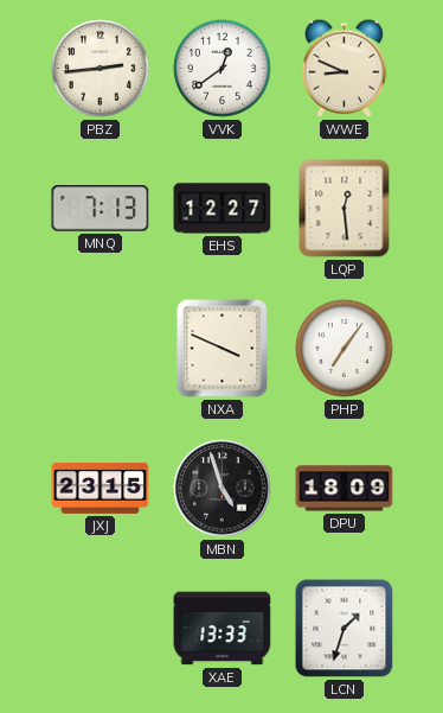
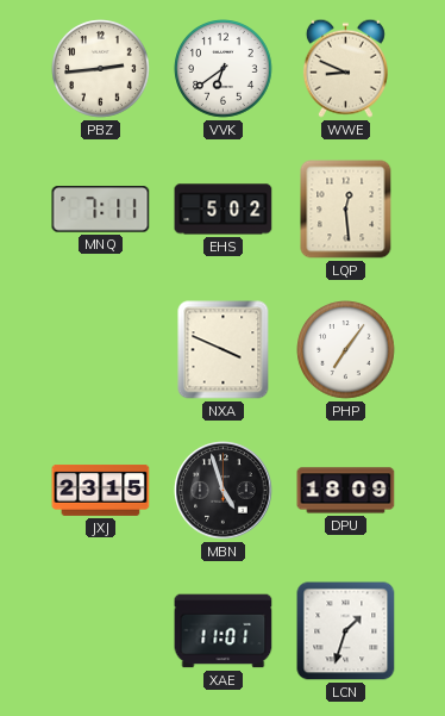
VVK: 12:39 -> 6:39
MNQ: 7:13 -> 7:11
EHS: 12:27 -> 5:02
XAE: 13:33 -> 11:01
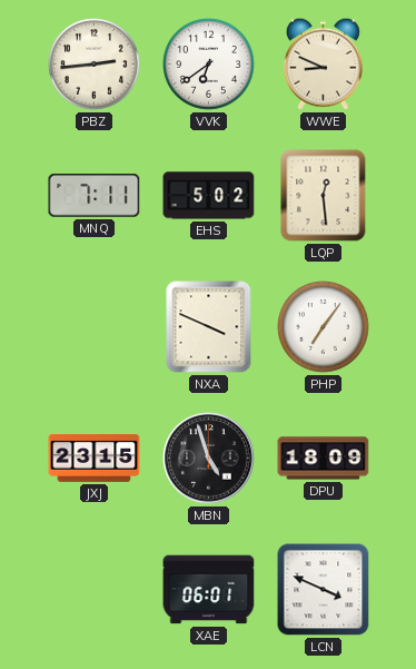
XAE: 11:01 -> 06:01
LCN: 1:33 -> 3:49
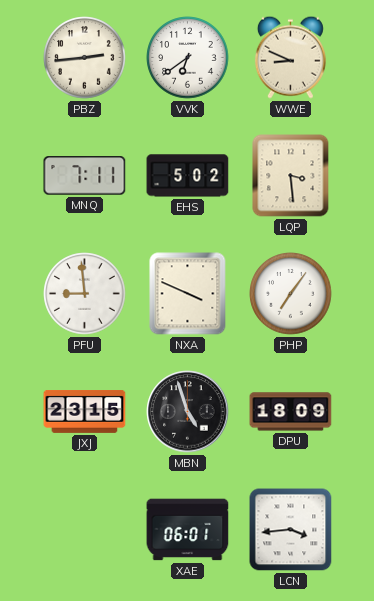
LQP: 12:29 -> 3:29
PFU: none -> 8:59
LCN: 3:49 -> 3:44
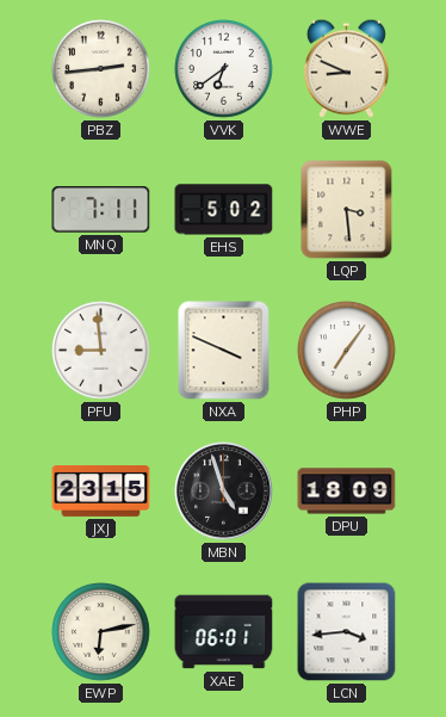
EWP: none -> 6:13
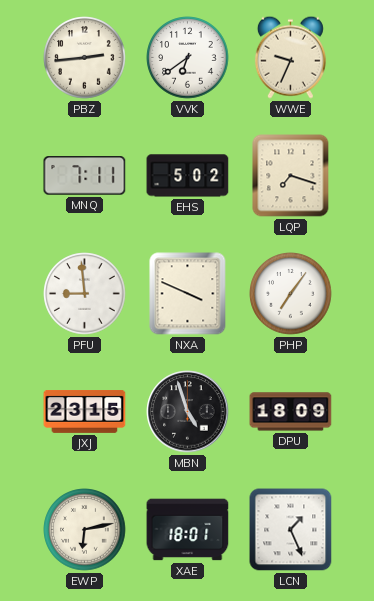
WWE: 8:49 -> 9:34
LQP: 3:29 -> 7:18
XAE: 06:01 -> 18:01
LCN: 3:44 -> 1:26
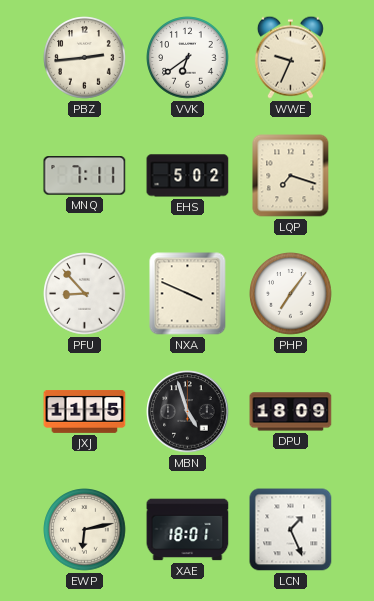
PFU: 8:59 -> 8:53
JXJ: 23:15 -> 11:15
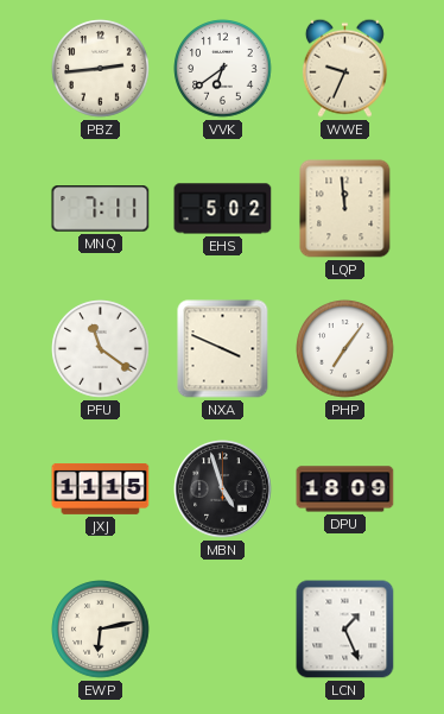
LQP: 7:18 -> 11:59
PFU: 8:53 -> 11:21
XAE: 18:01 -> none
